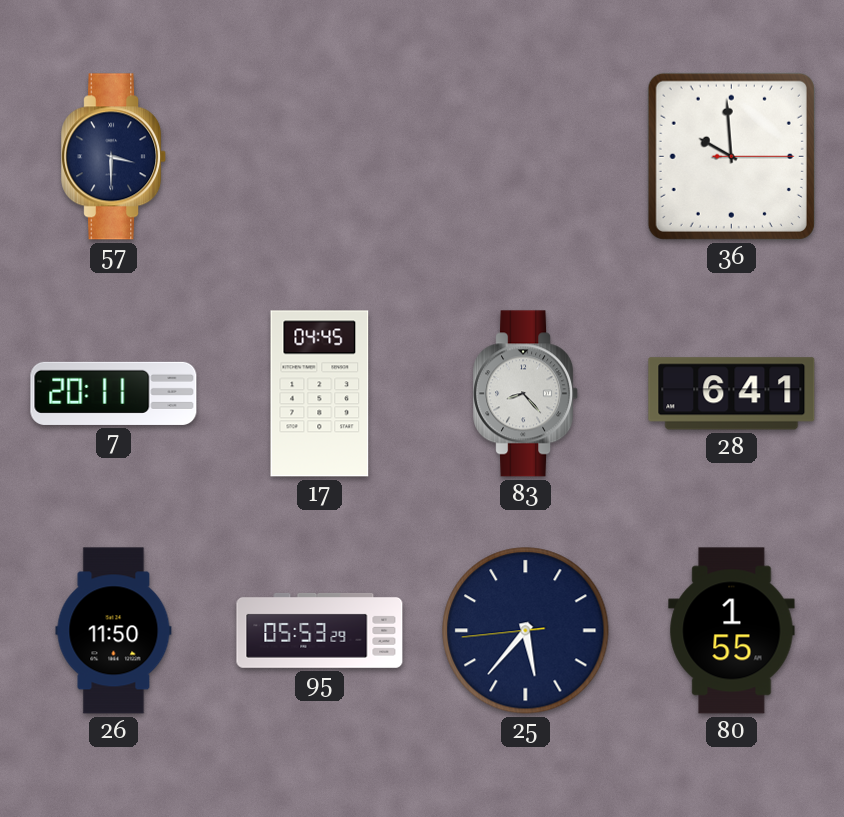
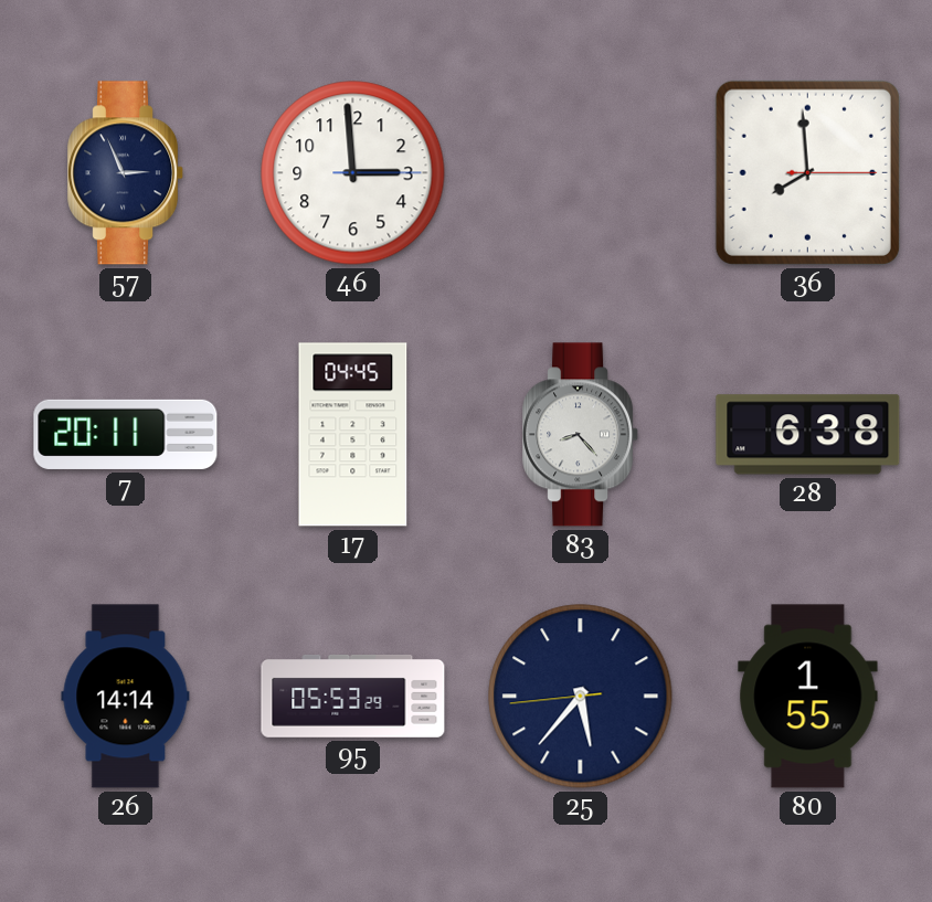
57: 3:30 -> 2:56
46: none -> 2:59
36: 9:59 -> 7:59
28: 6:41 -> 6:38
26: 11:50 -> 14:14
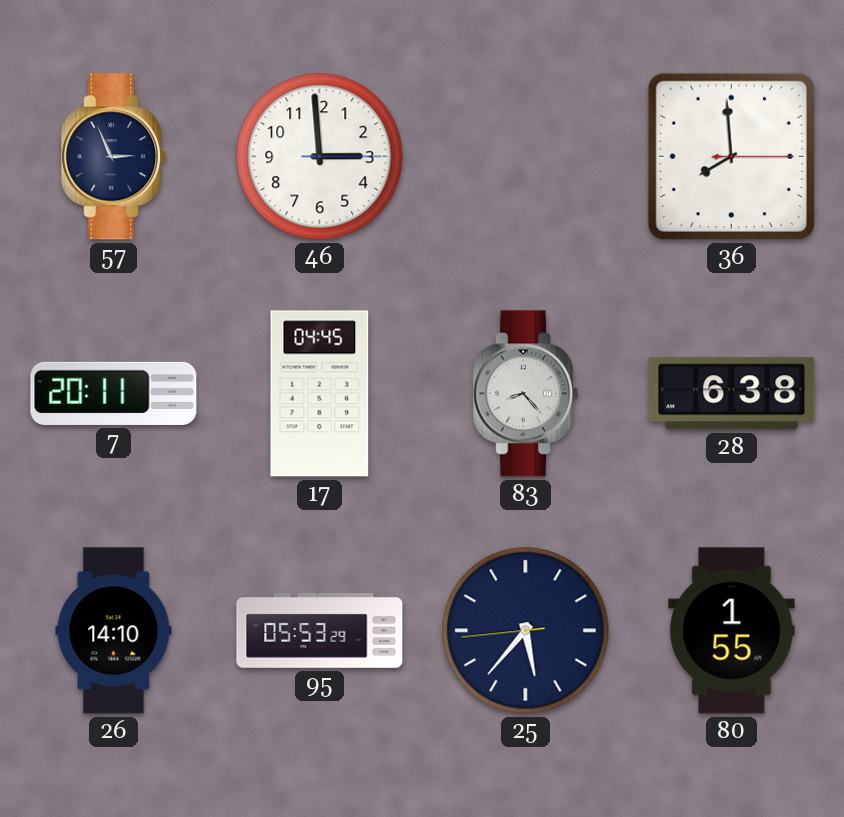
26: 14:14 -> 14:10
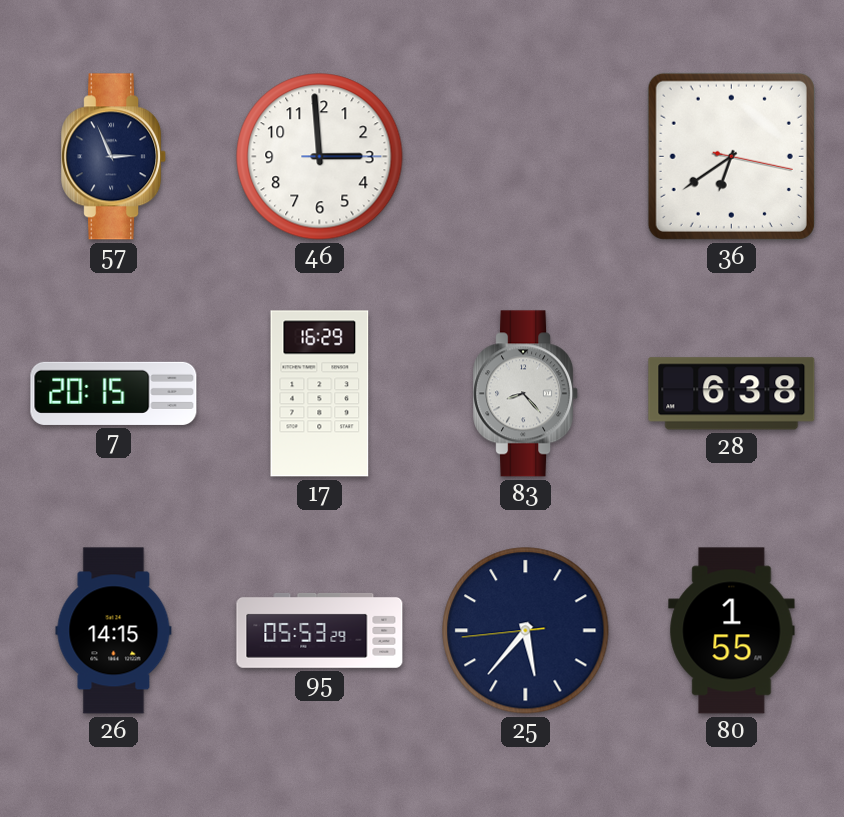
36: 7:59 -> 6:39
7: 20:11 -> 20:15
17: 04:45 -> 16:29
26: 14:10 -> 14:15
